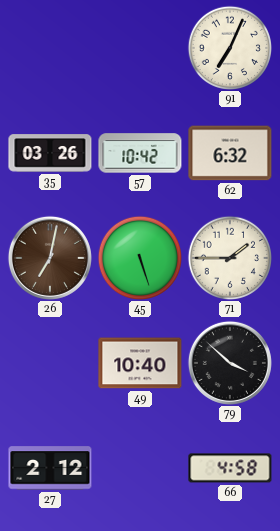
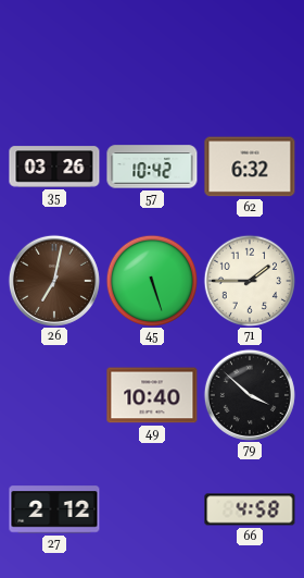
91: 7:04 -> none
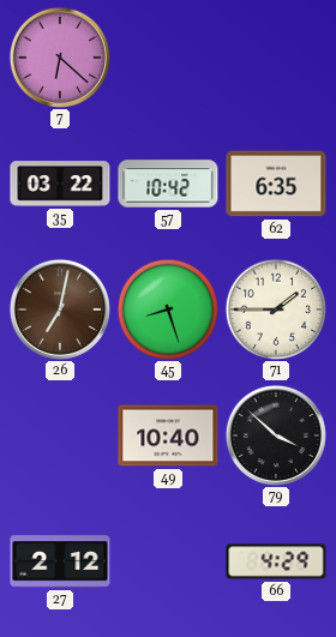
7: none -> 6:22
35: 03:26 -> 03:22
62: 6:32 -> 6:35
45: 5:27 -> 8:27
66: 4:58 -> 4:29
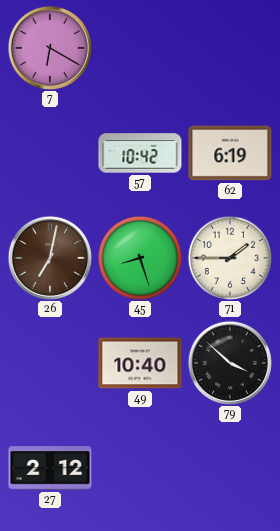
7: 6:22 -> 6:20
35: 03:22 -> none
62: 6:35 -> 6:19
66: 4:29 -> none
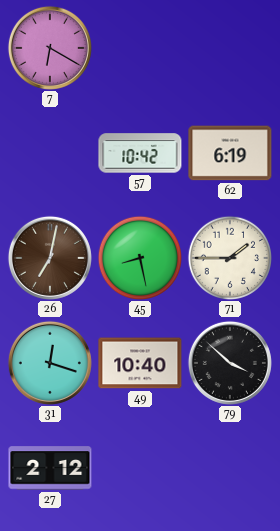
45: 8:27 -> 8:28
31: none -> 12:18
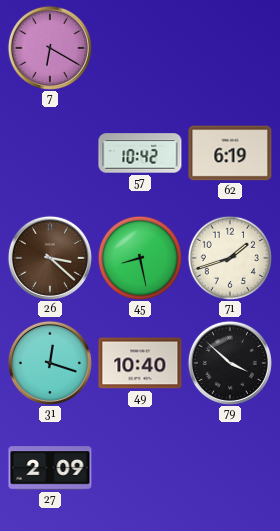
26: 7:02 -> 3:22
71: 1:45 -> 1:42
27: 2:12 -> 2:09
